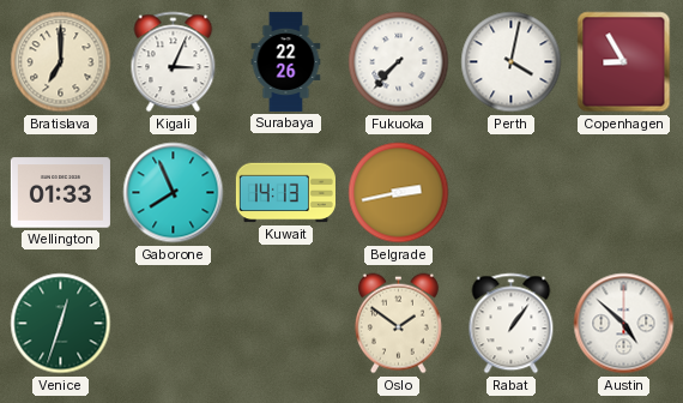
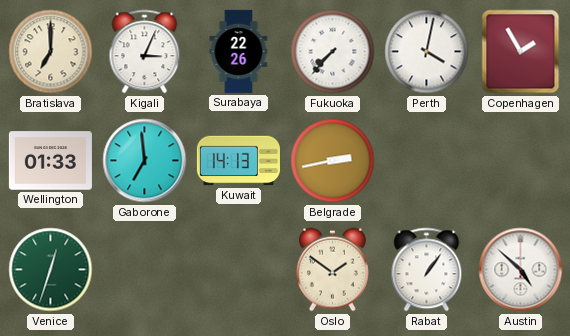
Copenhagen: 8:55 -> 1:55
Gaborone: 7:56 -> 6:59
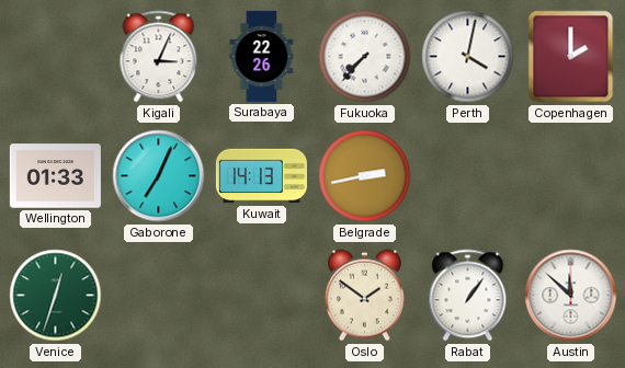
Bratislava: 7:00 -> none
Copenhagen: 1:55 -> 2:00
Gaborone: 6:59 -> 7:04
Austin: 4:52 -> 11:52
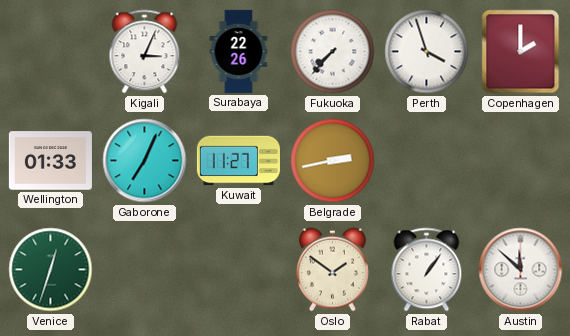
Perth: 4:02 -> 3:57
Kuwait: 14:13 -> 11:27
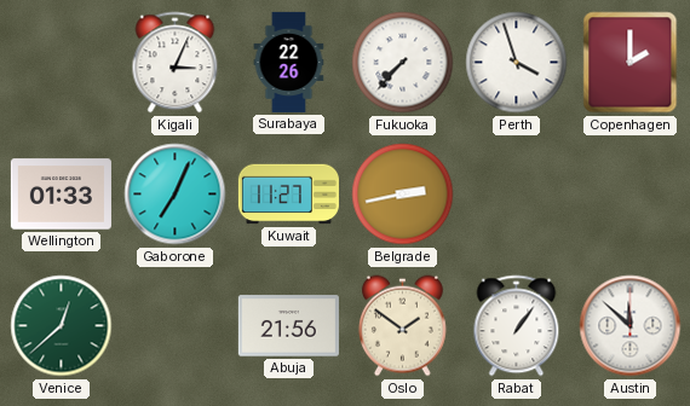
Venice: 12:33 -> 12:38
Abuja: none -> 21:56
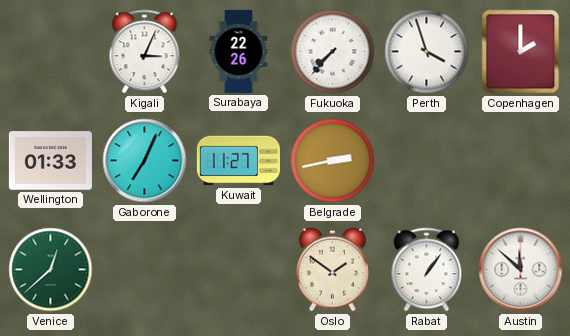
Abuja: 21:56 -> none
